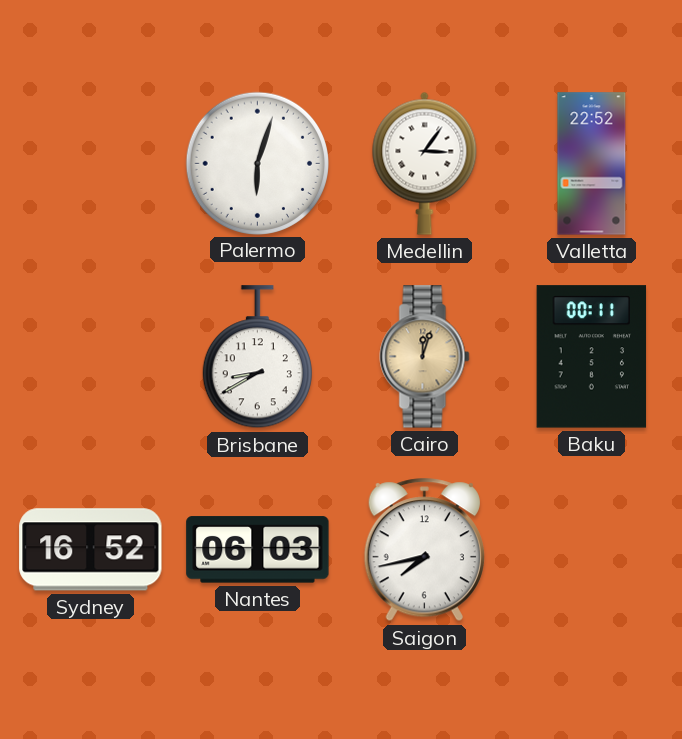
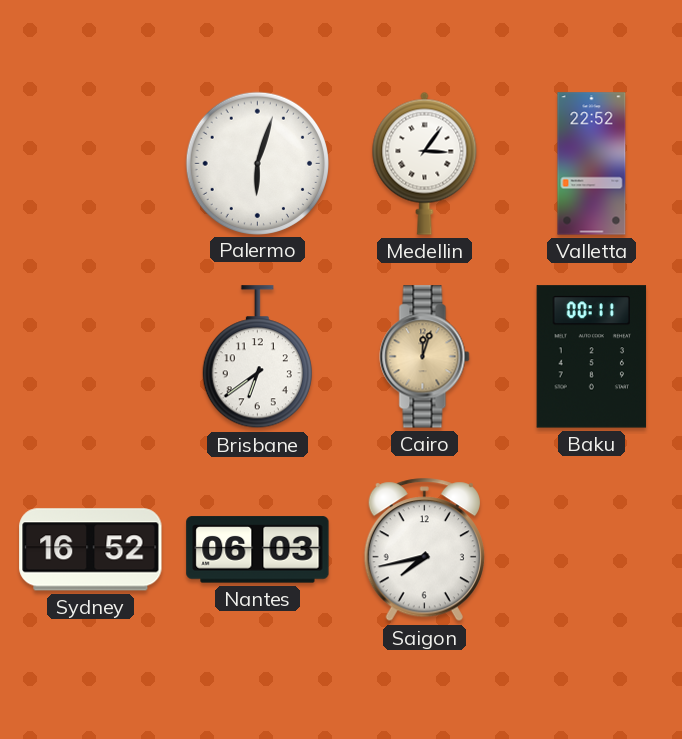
Brisbane: 8:40 -> 6:39
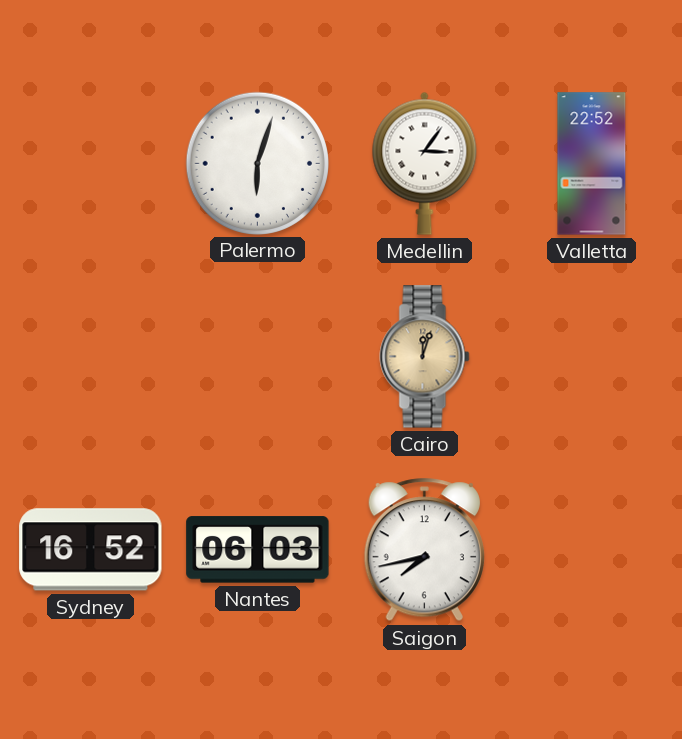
Brisbane: 6:39 -> none
Baku: 00:11 -> none
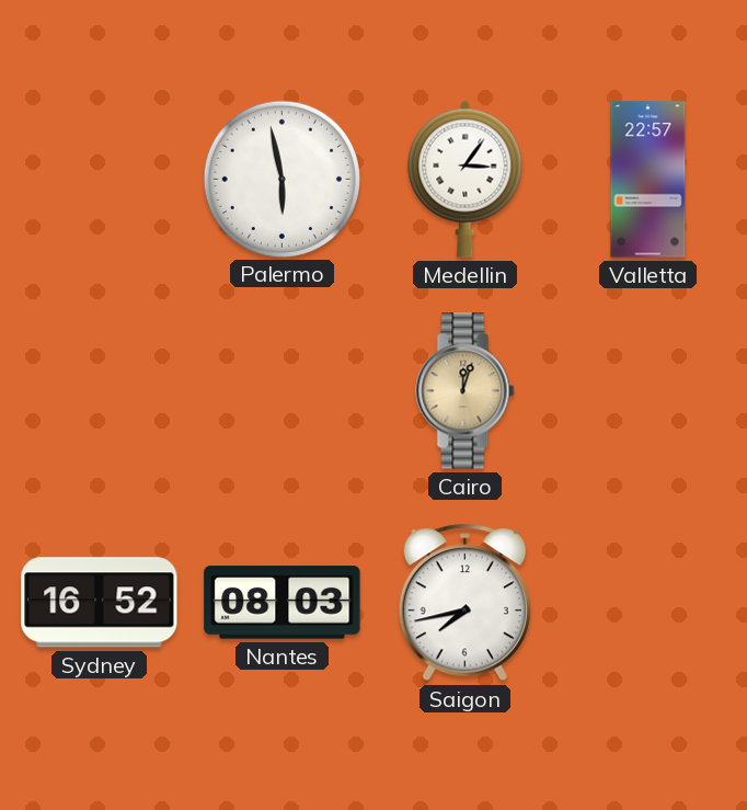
Palermo: 6:03 -> 5:58
Valletta: 22:52 -> 22:57
Nantes: 06:03 -> 08:03
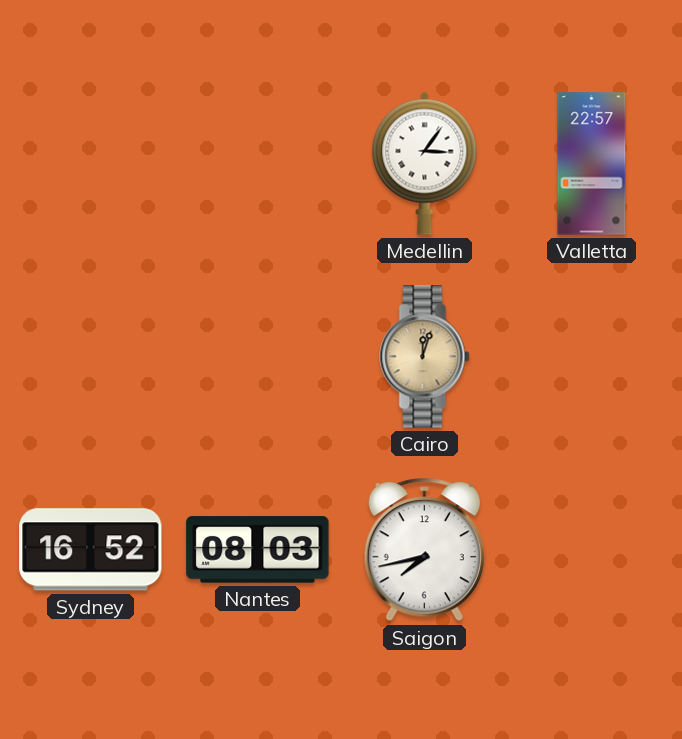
Palermo: 5:58 -> none
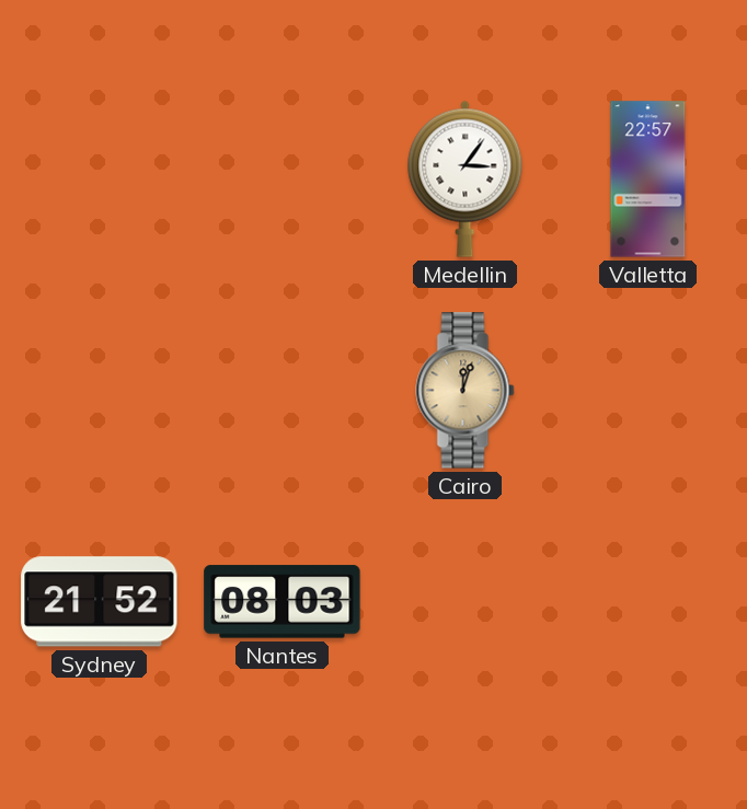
Sydney: 16:52 -> 21:52
Saigon: 7:43 -> none
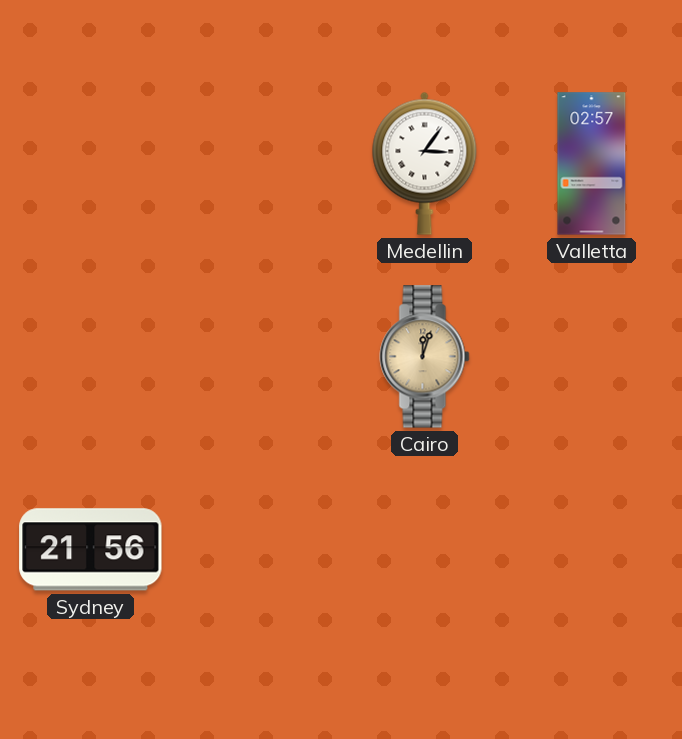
Valletta: 22:57 -> 02:57
Sydney: 21:52 -> 21:56
Nantes: 08:03 -> none
